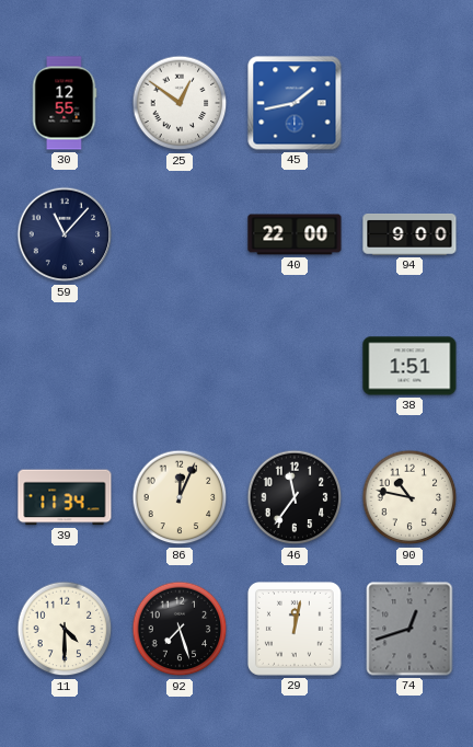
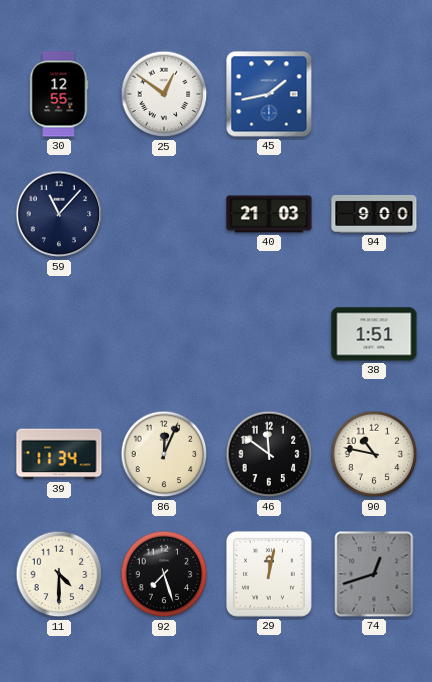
40: 22:00 -> 21:03
46: 11:36 -> 11:51
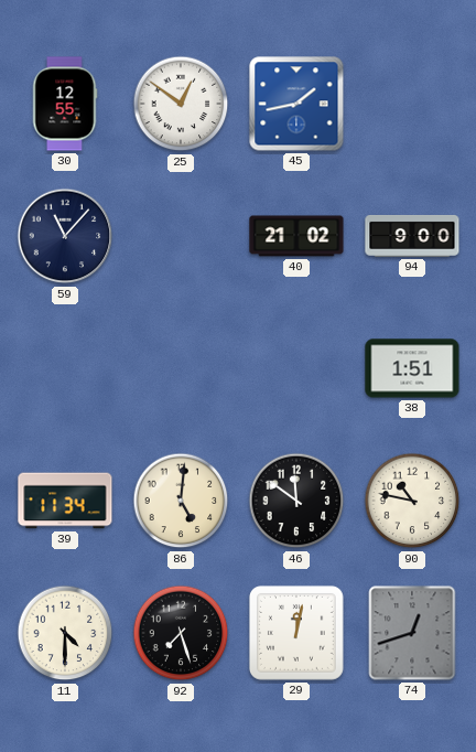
40: 21:03 -> 21:02
86: 12:04 -> 5:01
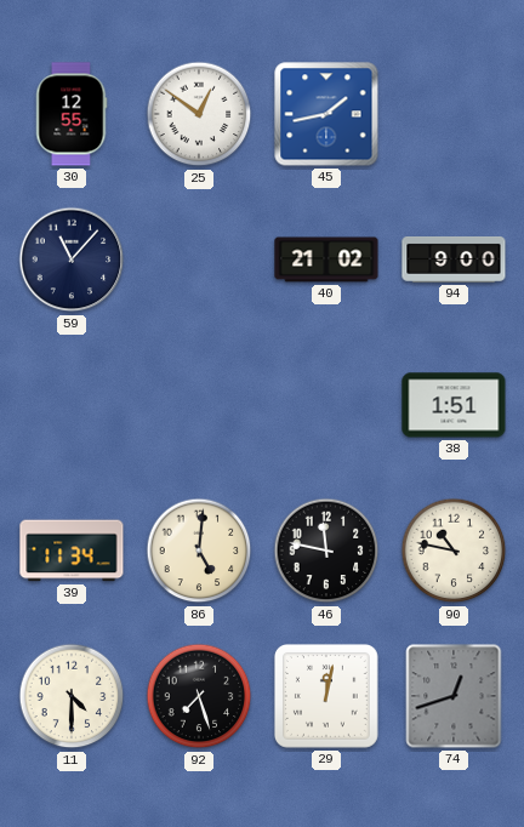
46: 11:51 -> 11:47
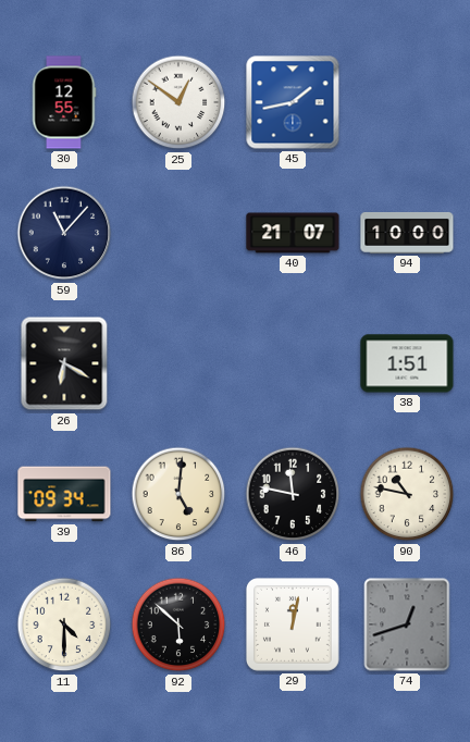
40: 21:02 -> 21:07
94: 9:00 -> 10:00
26: none -> 6:20
39: 11:34 -> 09:34
92: 7:27 -> 5:52
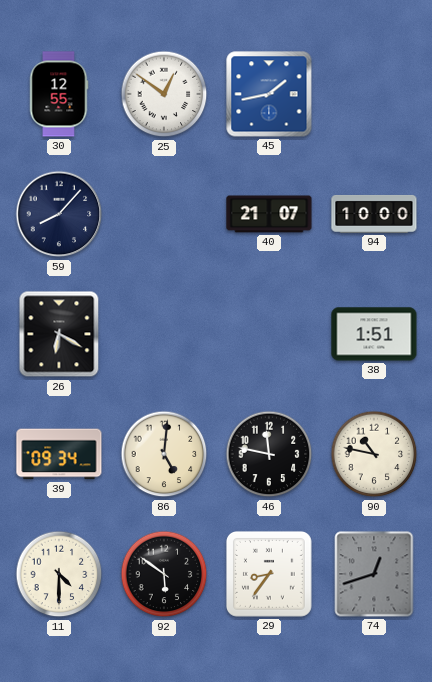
59: 11:07 -> 8:07
92: 5:52 -> 5:51
29: 12:02 -> 8:36
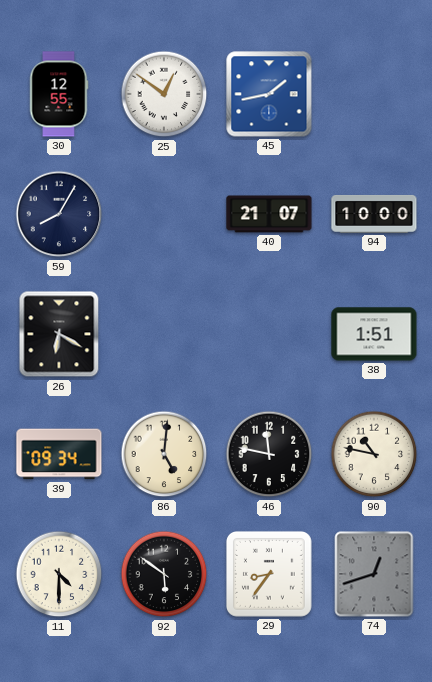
59: 8:07 -> 8:05
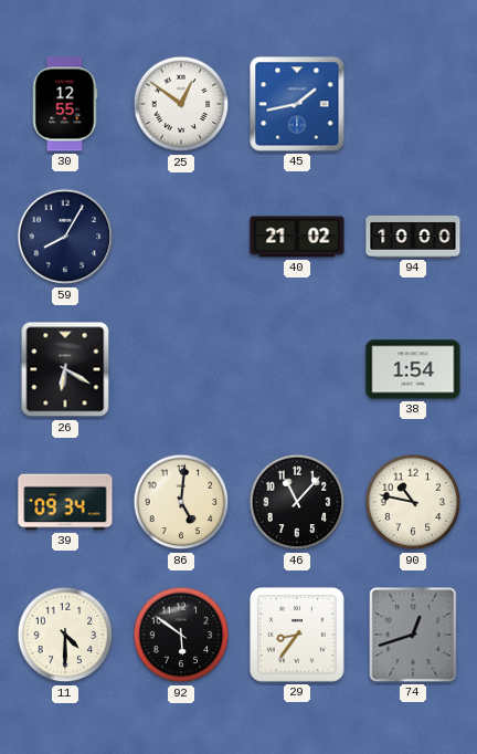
40: 21:07 -> 21:02
38: 1:51 -> 1:54
46: 11:47 -> 11:07
